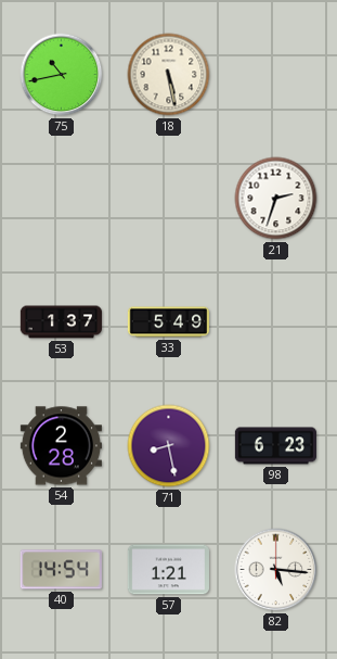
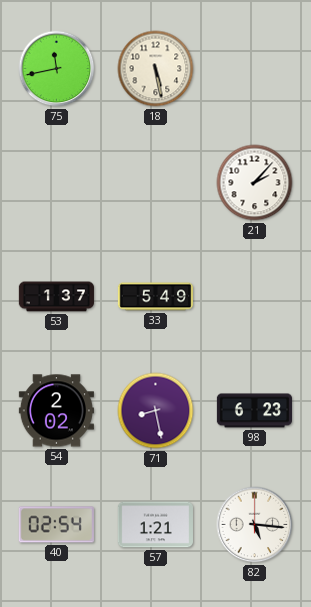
75: 10:43 -> 11:43
21: 2:33 -> 2:07
54: 2:28 -> 2:02
40: 14:54 -> 02:54
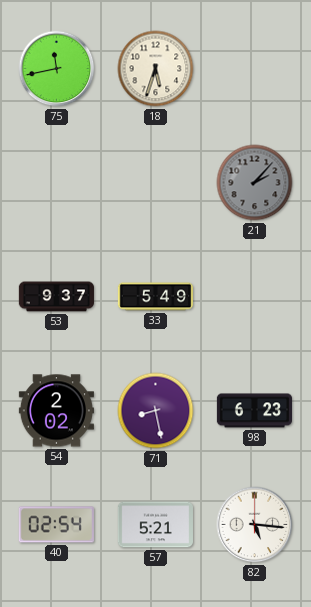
18: 5:28 -> 5:33
21 dial: white -> grey
53: 1:37 -> 9:37
57: 1:21 -> 5:21
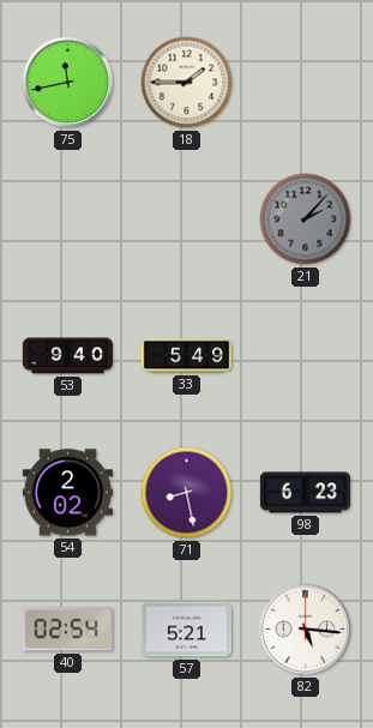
18: 5:33 -> 1:45
53: 9:37 -> 9:40
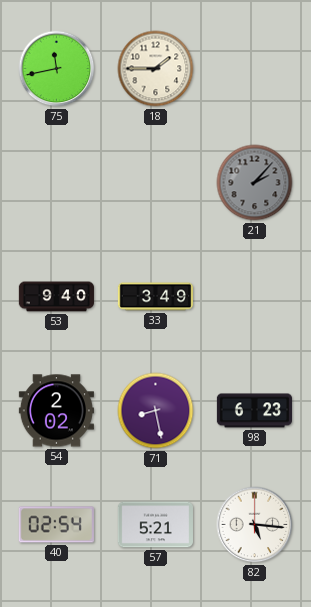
33: 5:49 -> 3:49
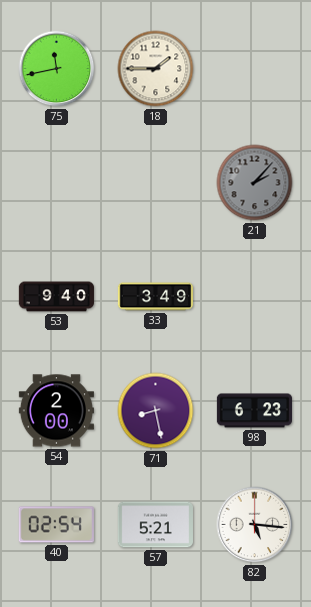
54: 2:02 -> 2:00
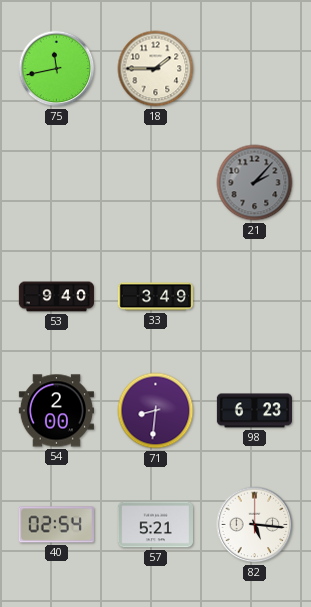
71: 8:28 -> 8:31
